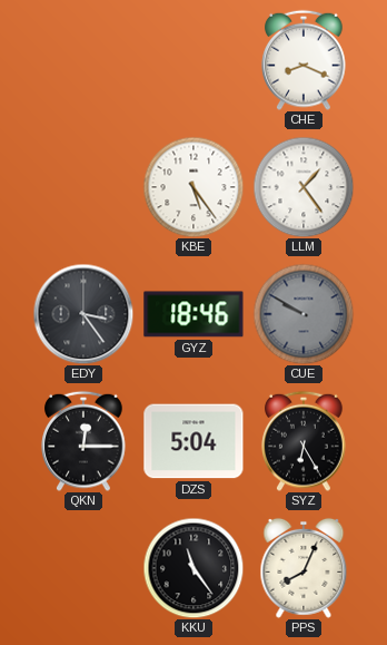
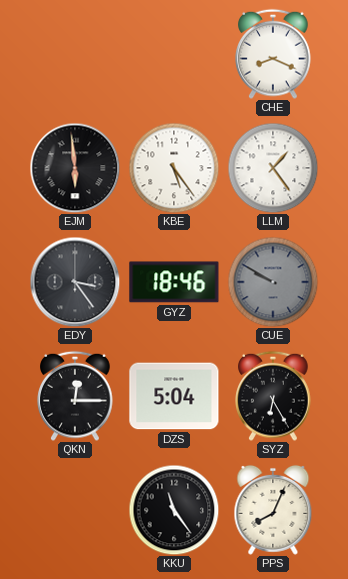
EJM: none -> 5:59
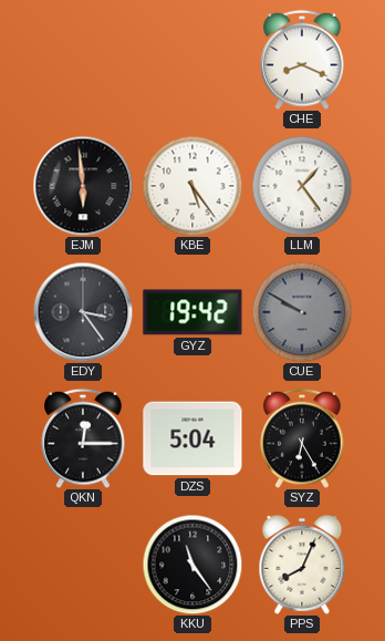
GYZ: 18:46 -> 19:42
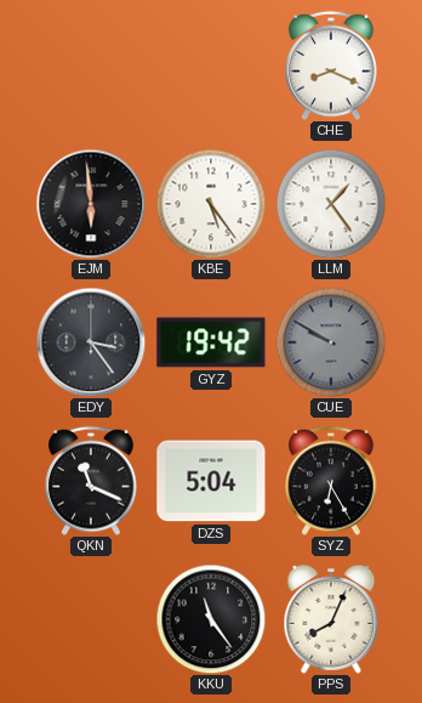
QKN: 12:15 -> 11:19
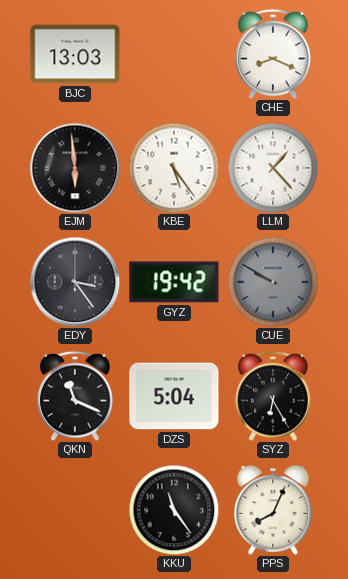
BJC: none -> 13:03
LLM: 1:24 -> 1:23
